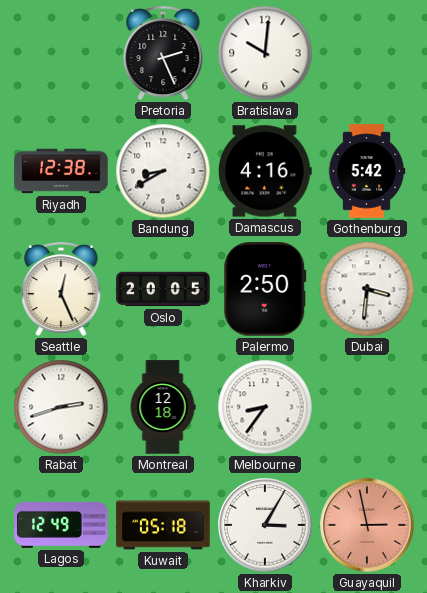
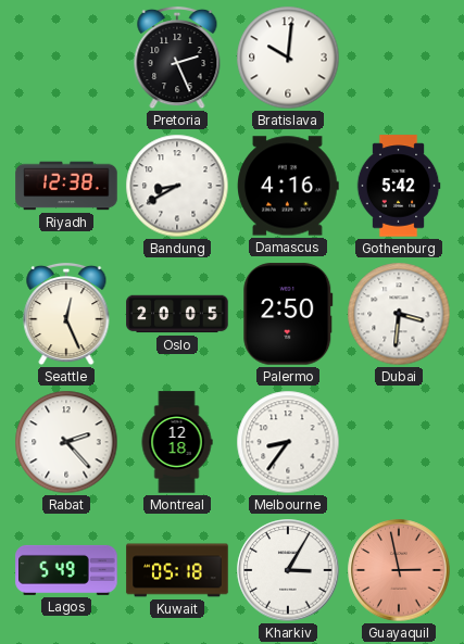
Rabat: 2:42 -> 2:23
Lagos: 12:49 -> 5:49
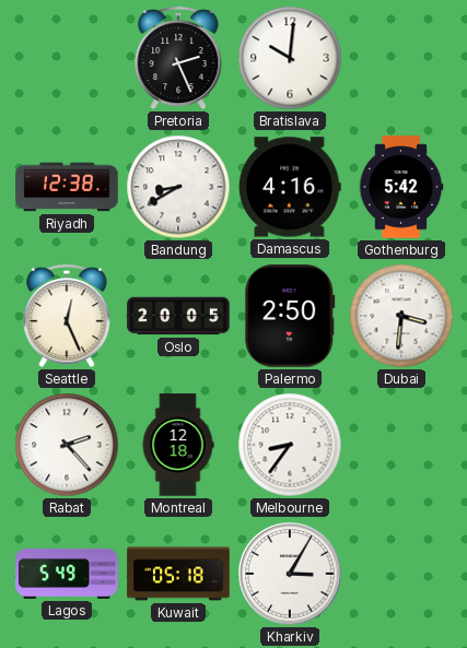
Guayaquil: 2:58 -> none
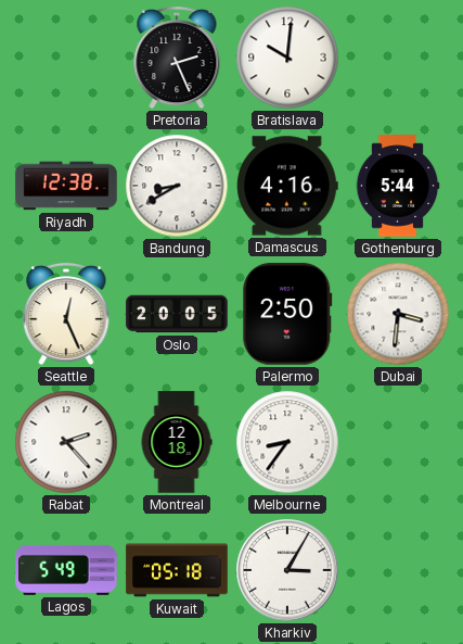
Gothenburg: 5:42 -> 5:44
